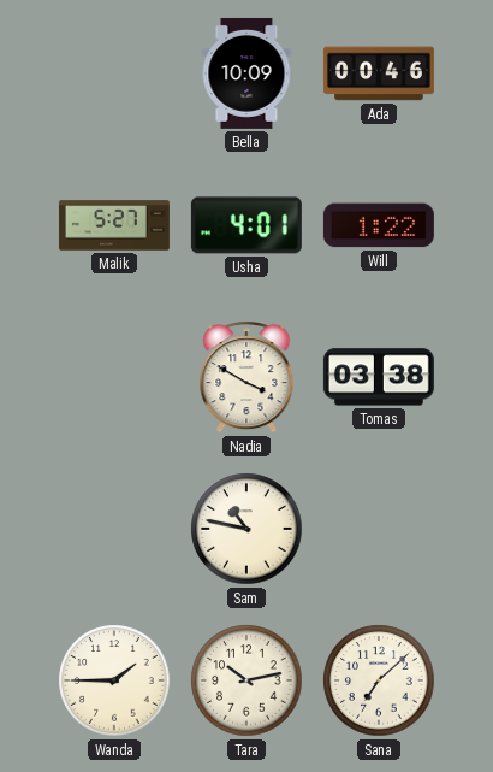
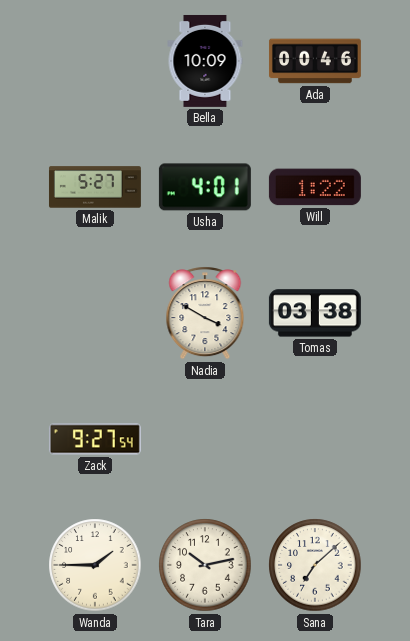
Zack: none -> 9:27
Sam: 10:47 -> none
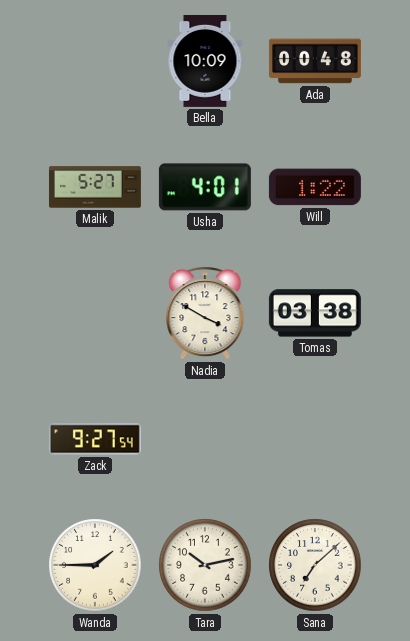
Ada: 00:46 -> 00:48
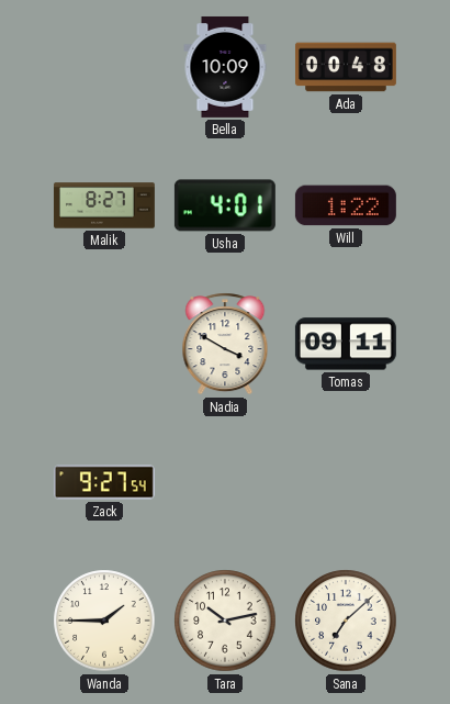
Malik: 5:27 -> 8:27
Tomas: 03:38 -> 09:11
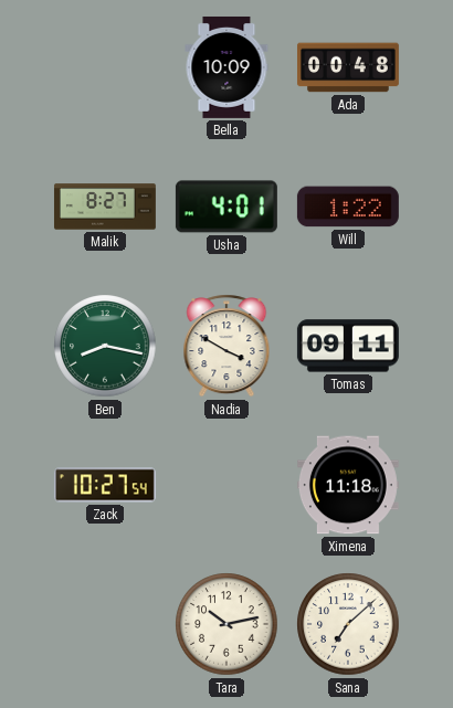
Ben: none -> 8:17
Zack: 9:27 -> 10:27
Ximena: none -> 11:18
Wanda: 1:45 -> none
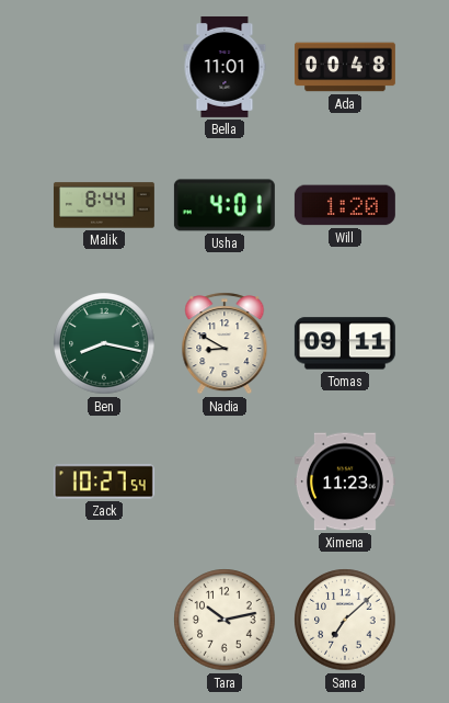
Bella: 10:09 -> 11:01
Malik: 8:27 -> 8:44
Will: 1:22 -> 1:20
Nadia: 3:50 -> 8:50
Ximena: 11:18 -> 11:23
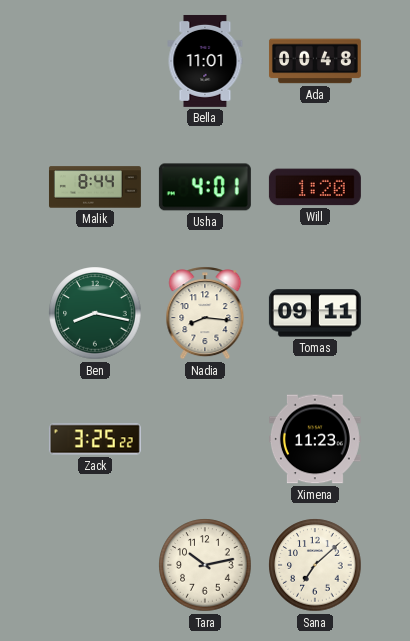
Nadia: 8:50 -> 8:16
Zack: 10:27 -> 3:25
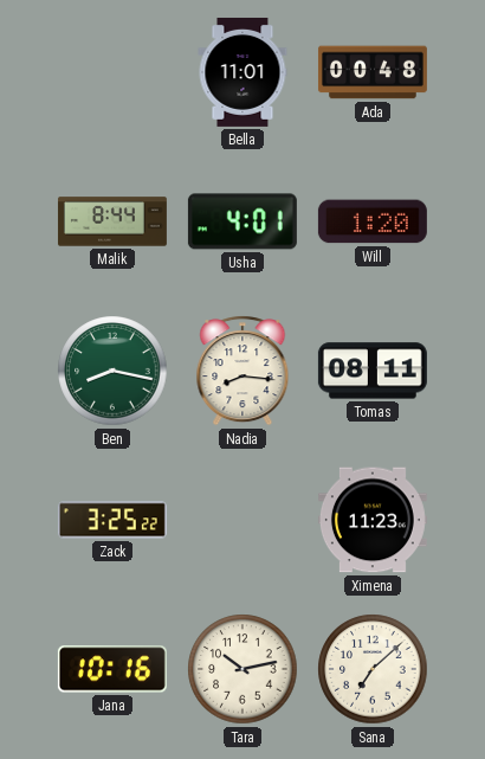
Tomas: 09:11 -> 08:11
Jana: none -> 10:16
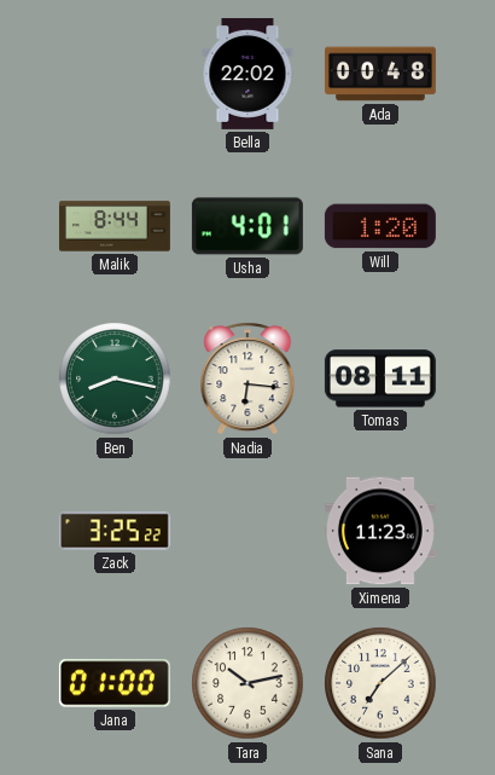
Bella: 11:01 -> 22:02
Nadia: 8:16 -> 6:16
Jana: 10:16 -> 01:00
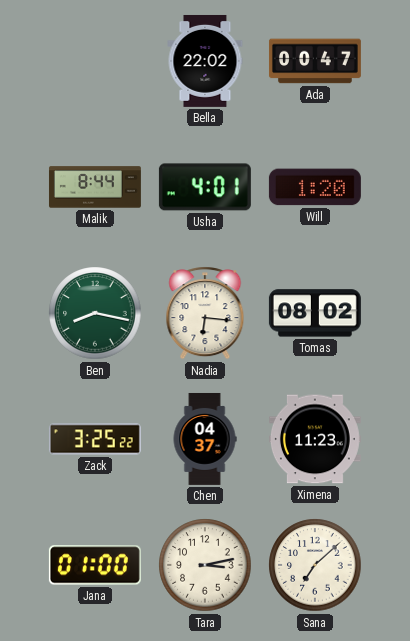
Ada: 00:48 -> 00:47
Tomas: 08:11 -> 08:02
Chen: none -> 04:37
Tara: 10:13 -> 3:13
